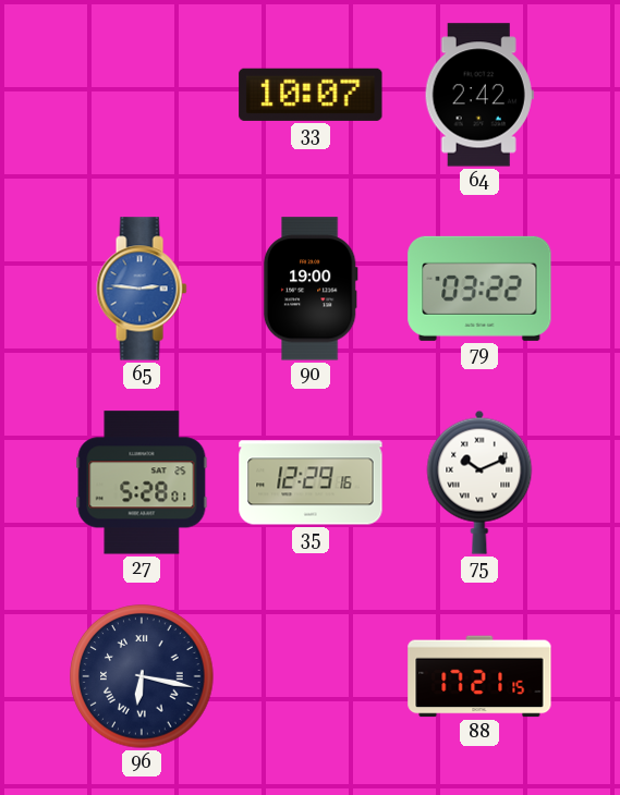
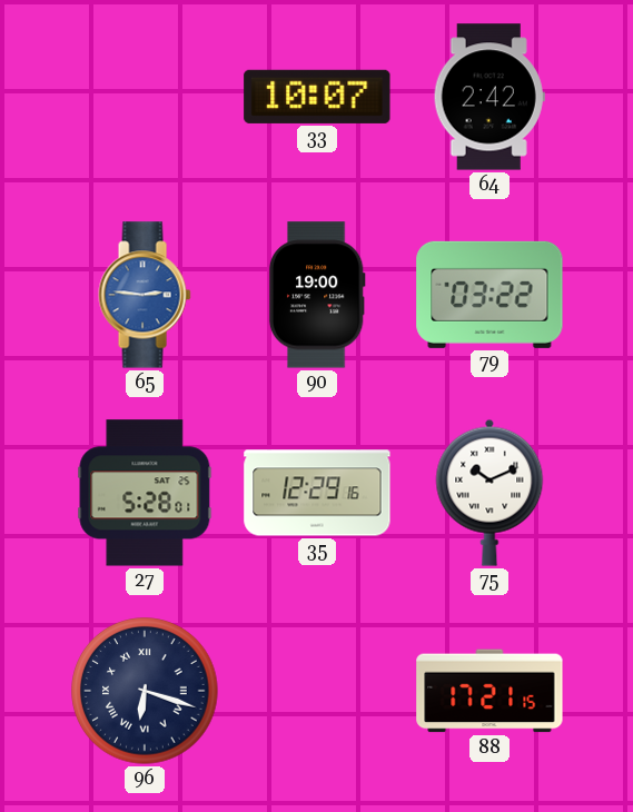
96: 6:17 -> 6:18
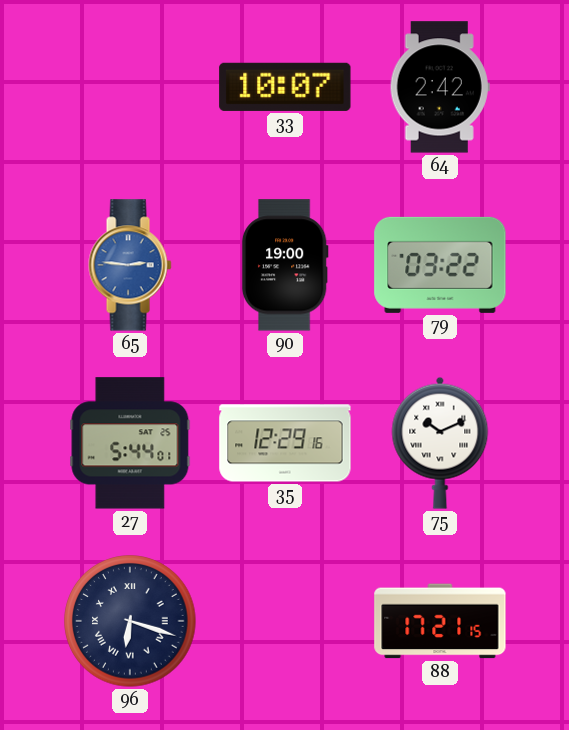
27: 5:28 -> 5:44
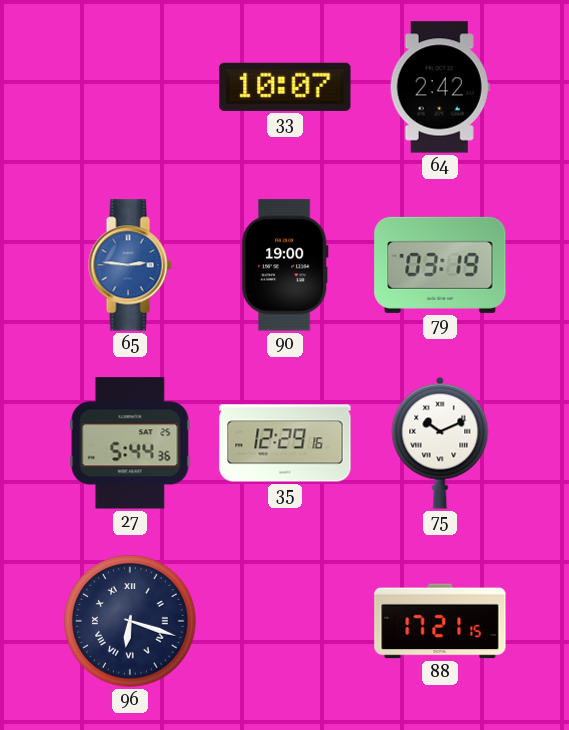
79: 03:22 -> 03:19
27: 5:44:01 -> 5:44:36
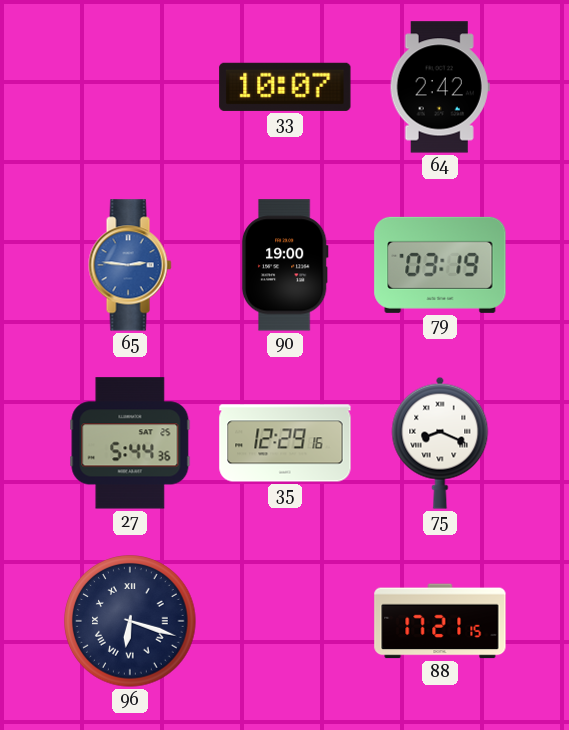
75: 10:11 -> 8:19
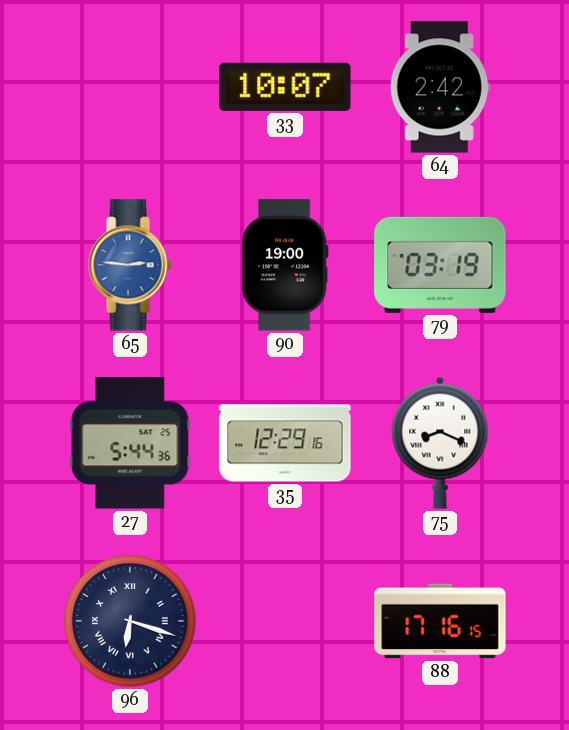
88: 17:21 -> 17:16
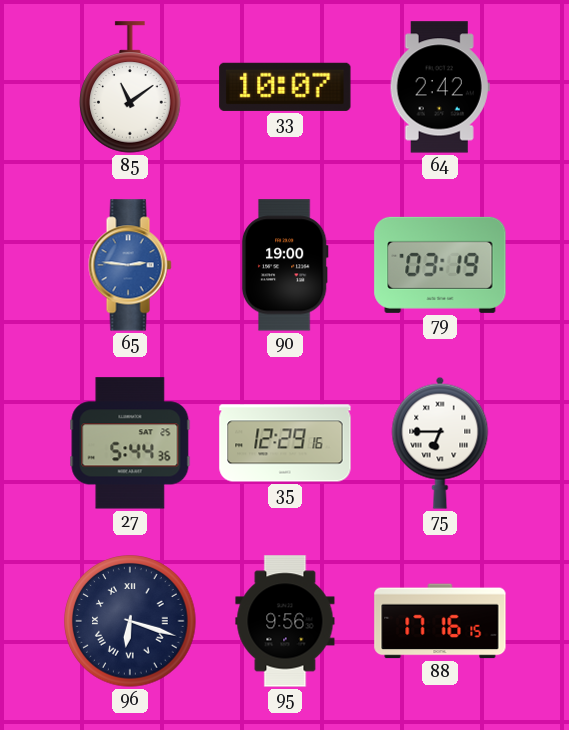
85: none -> 11:09
75: 8:19 -> 6:45
95: none -> 9:56
